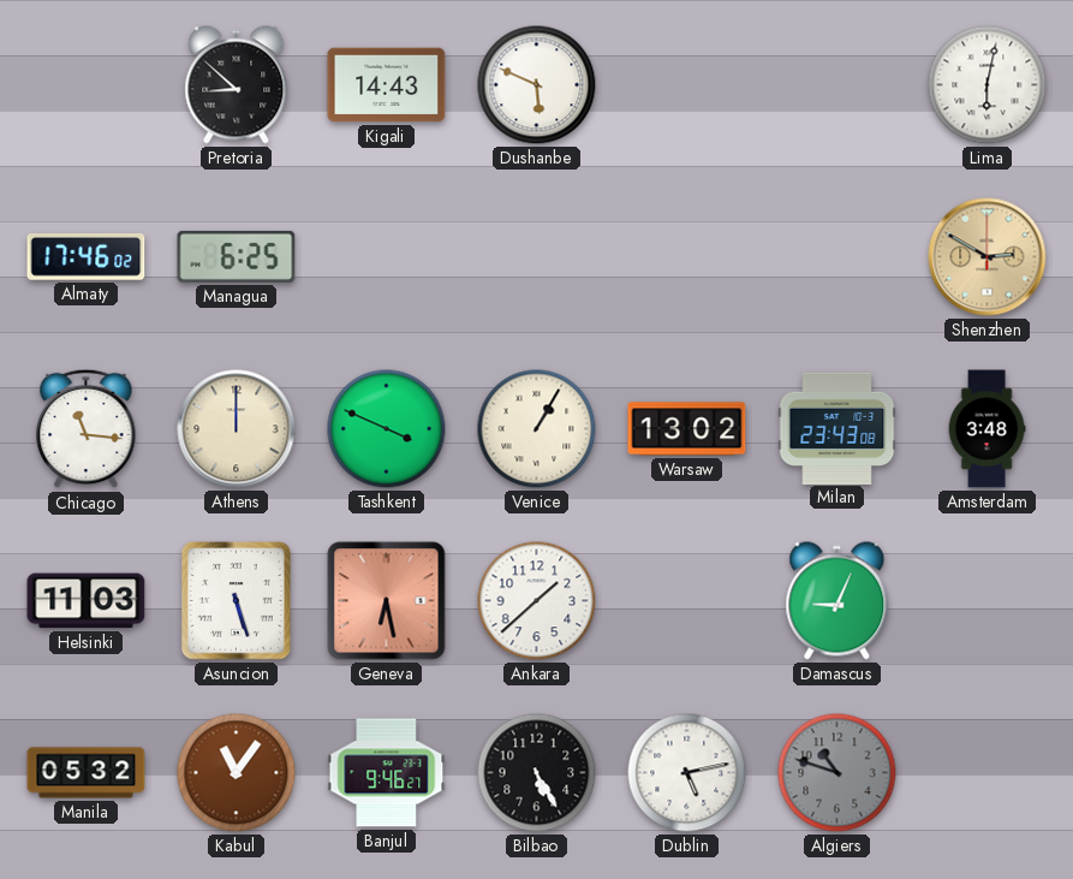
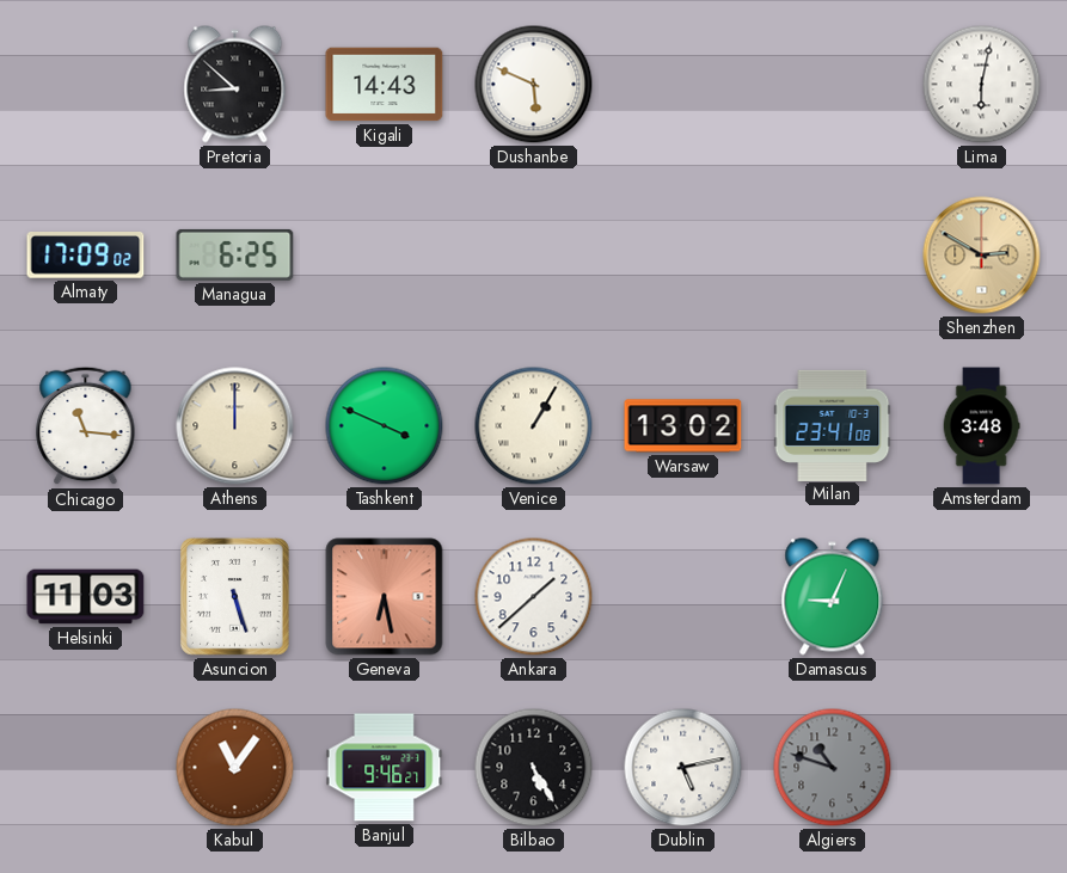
Almaty: 17:46 -> 17:09
Milan: 23:43 -> 23:41
Manila: 05:32 -> none
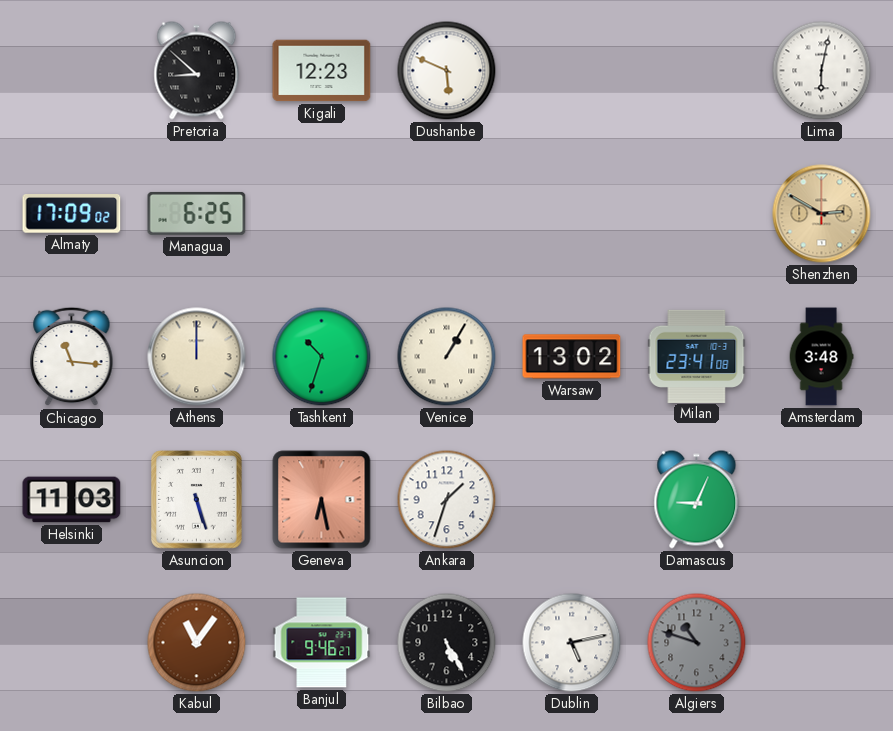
Kigali: 14:43 -> 12:23
Tashkent: 3:49 -> 10:33
Ankara: 1:38 -> 1:33
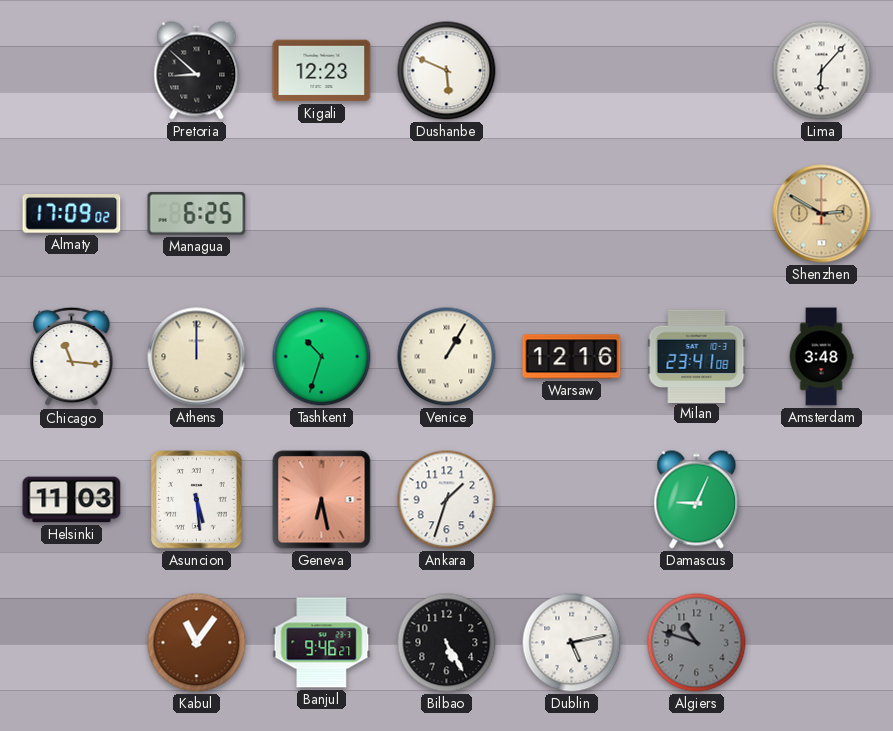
Lima: 6:02 -> 6:07
Warsaw: 13:02 -> 12:16
Asuncion: 5:27 -> 5:29
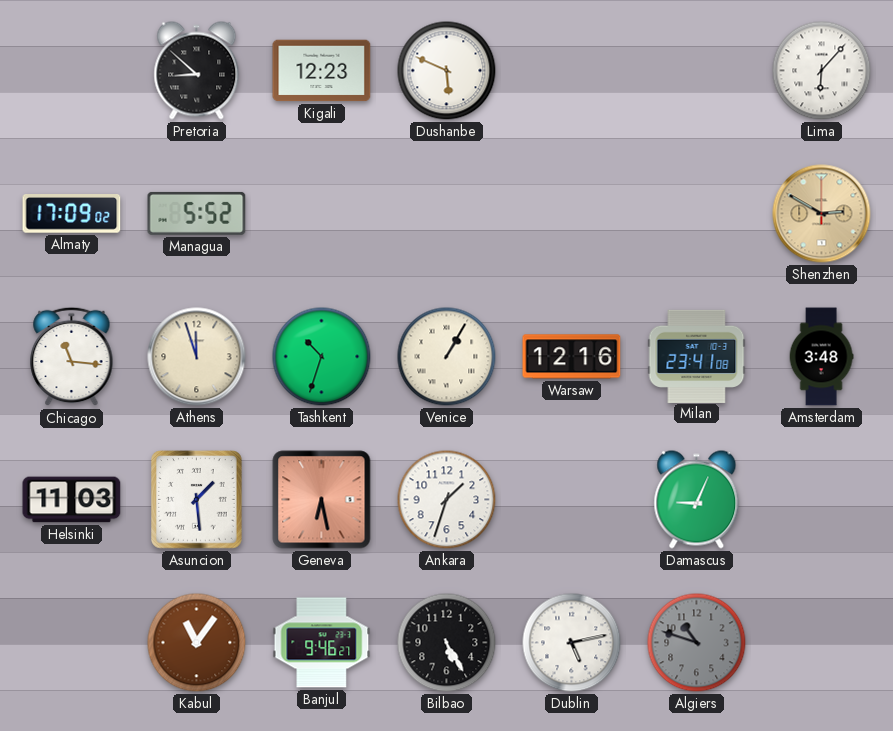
Managua: 6:25 -> 5:52
Athens: 12:00 -> 11:57
Asuncion: 5:29 -> 1:29
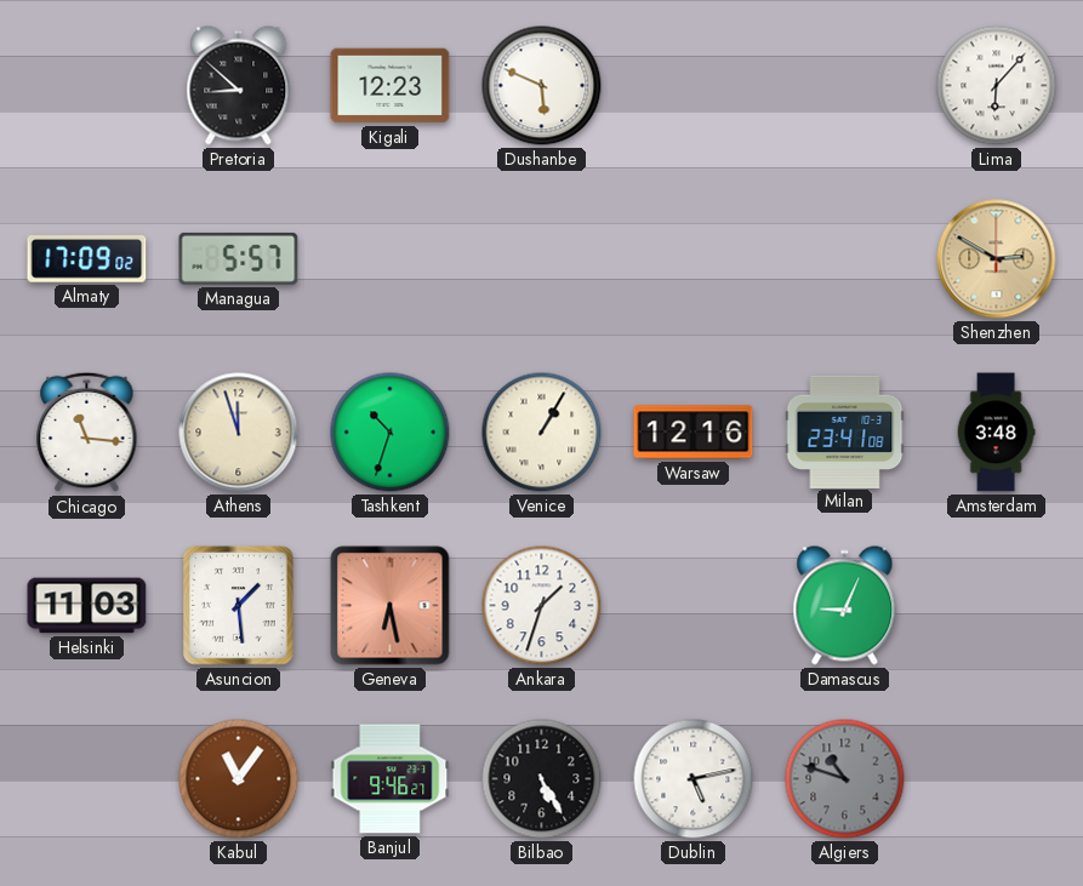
Managua: 5:52 -> 5:57
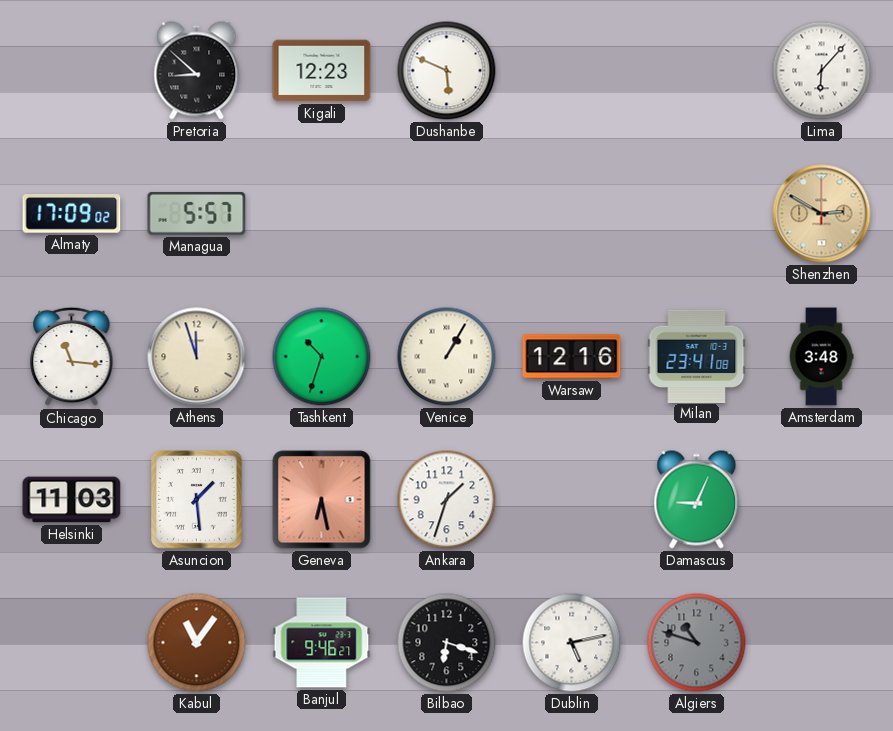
Bilbao: 5:25 -> 6:18
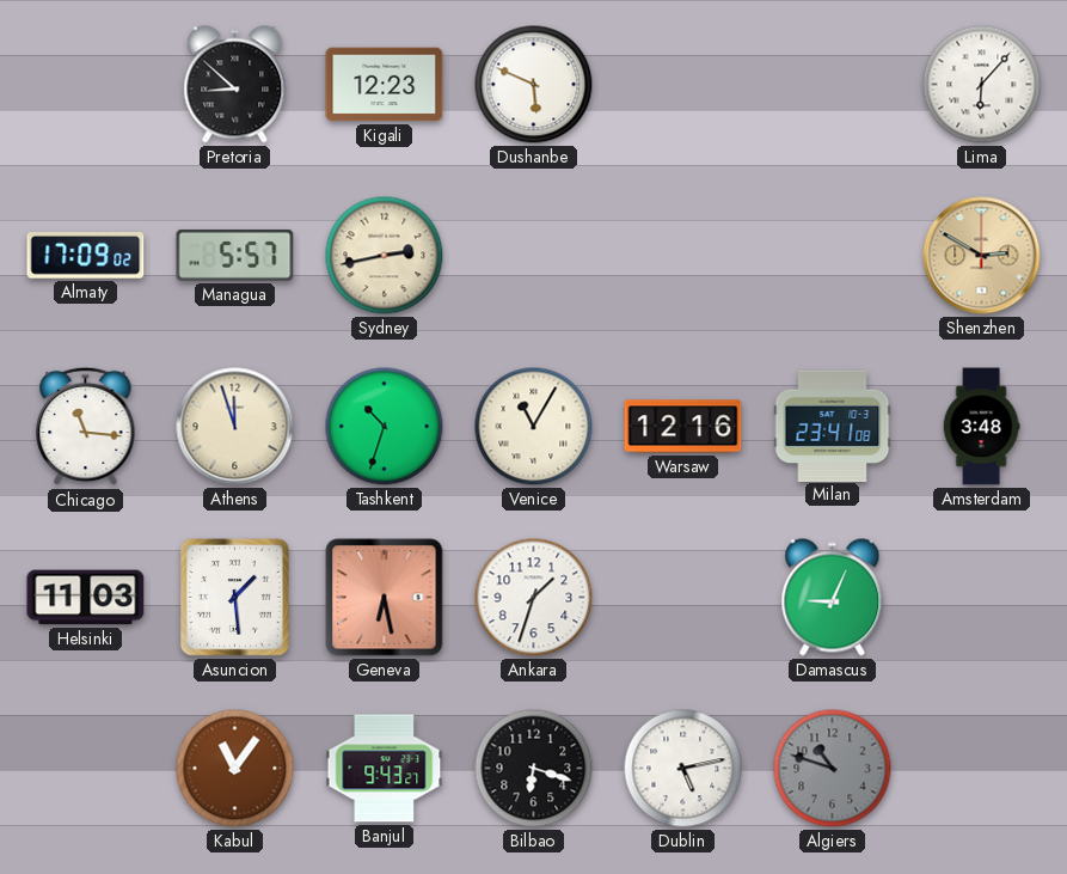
Sydney: none -> 2:43
Venice: 1:05 -> 11:05
Banjul: 9:46 -> 9:43
